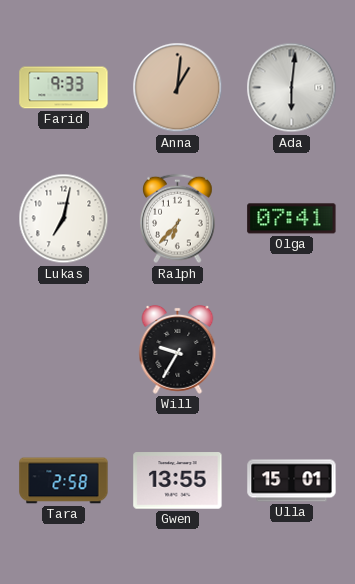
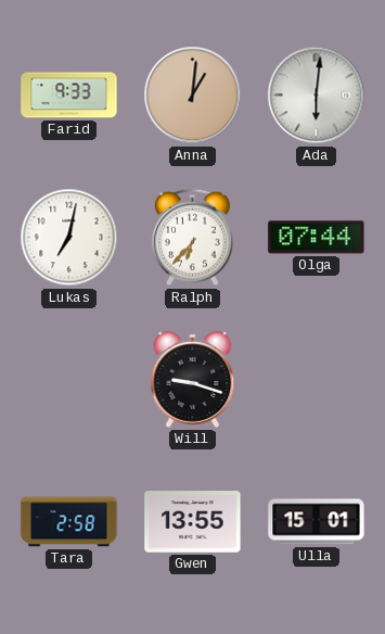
Olga: 07:41 -> 07:44
Will: 9:35 -> 9:18
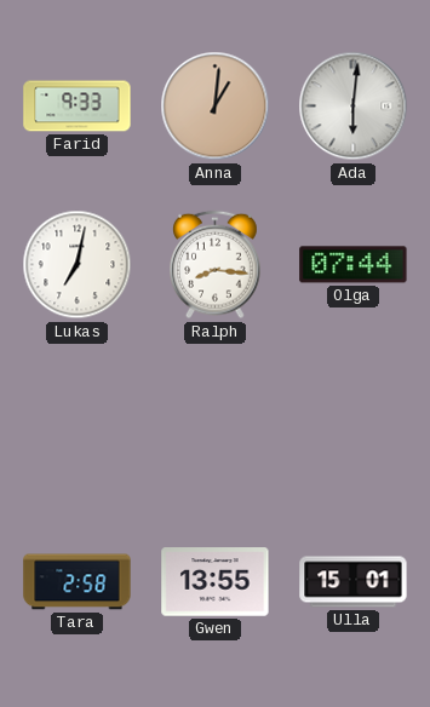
Ralph: 6:37 -> 8:16
Will: 9:18 -> none
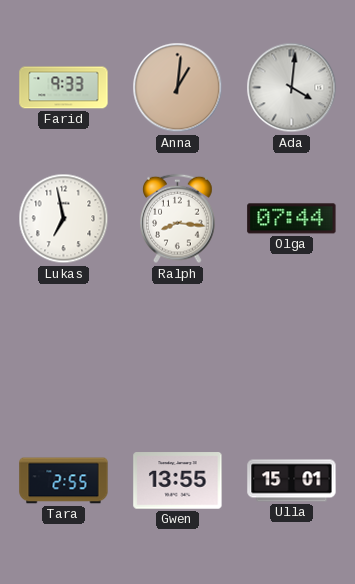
Ada: 6:01 -> 4:01
Lukas: 7:02 -> 6:58
Tara: 2:58 -> 2:55
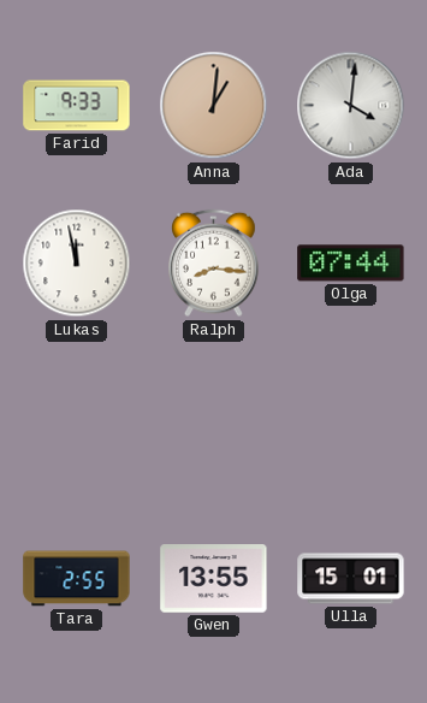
Lukas: 6:58 -> 11:58
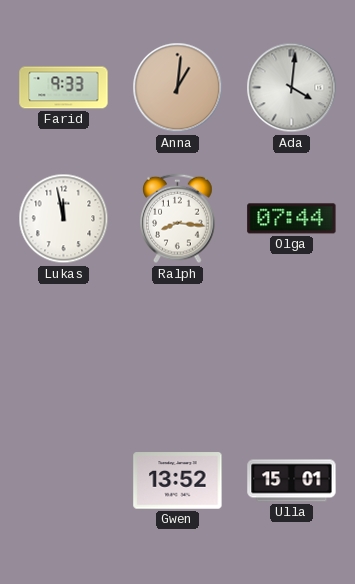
Tara: 2:55 -> none
Gwen: 13:55 -> 13:52
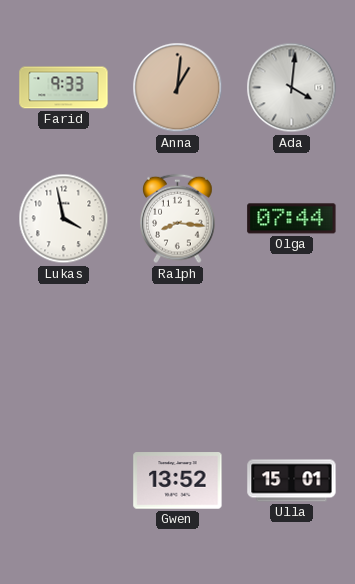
Lukas: 11:58 -> 3:58
